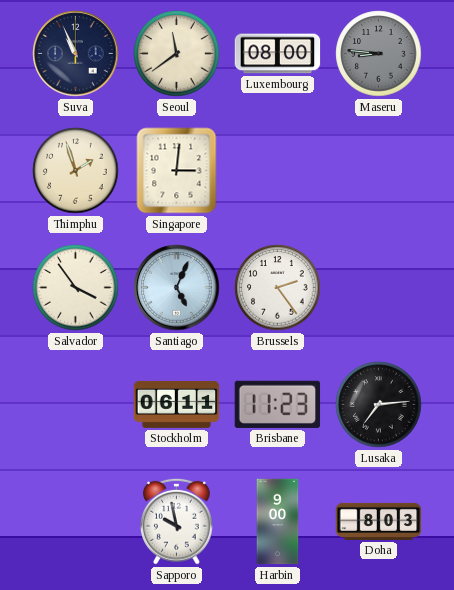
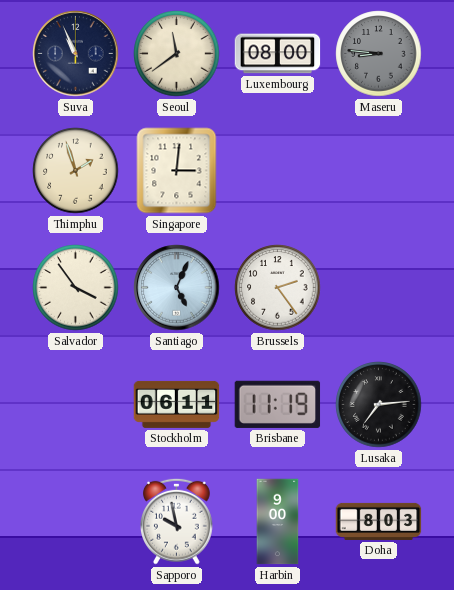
Brisbane: 11:23 -> 11:19
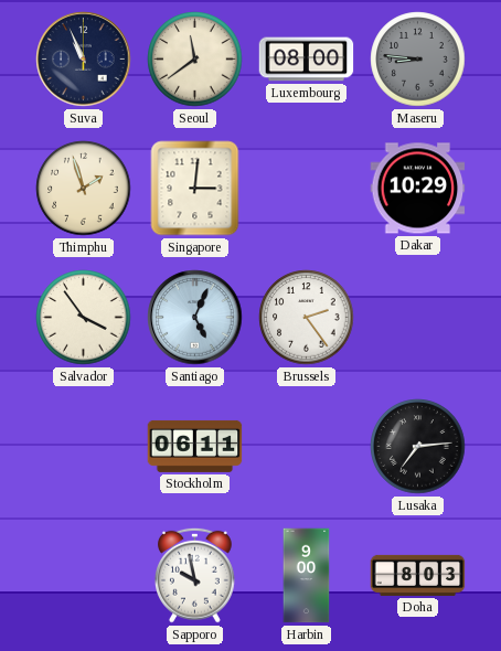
Dakar: none -> 10:29
Brisbane: 11:19 -> none
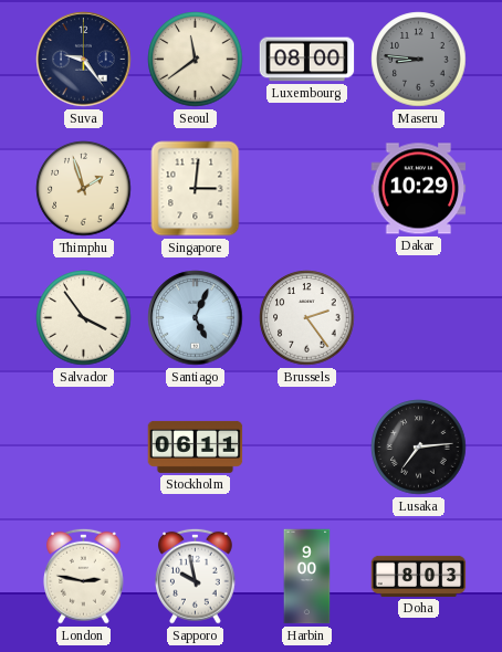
Suva: 10:56 -> 9:24
London: none -> 2:47
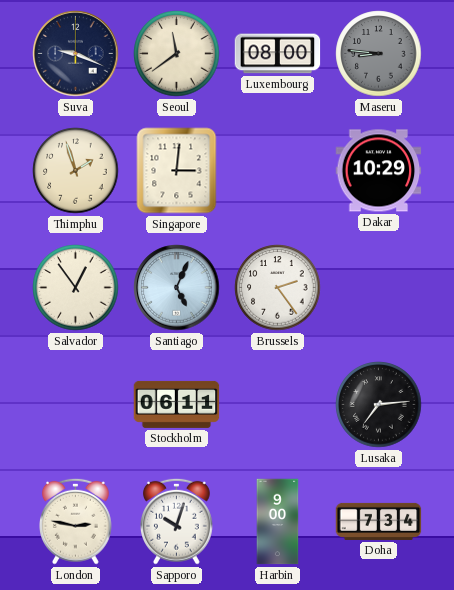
Suva: 9:24 -> 9:19
Salvador: 3:54 -> 12:54
Sapporo: 9:58 -> 10:03
Doha: 8:03 -> 7:34
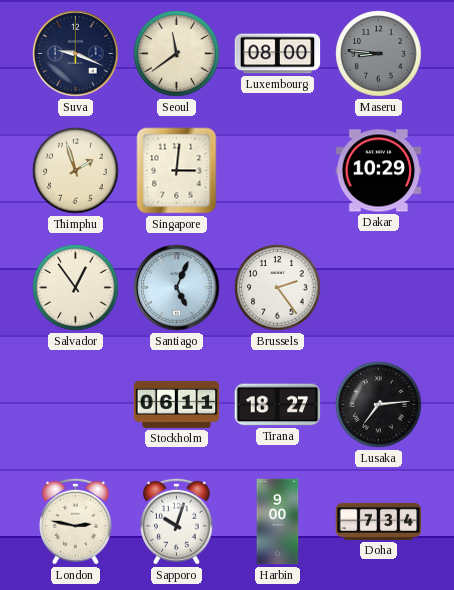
Tirana: none -> 18:27
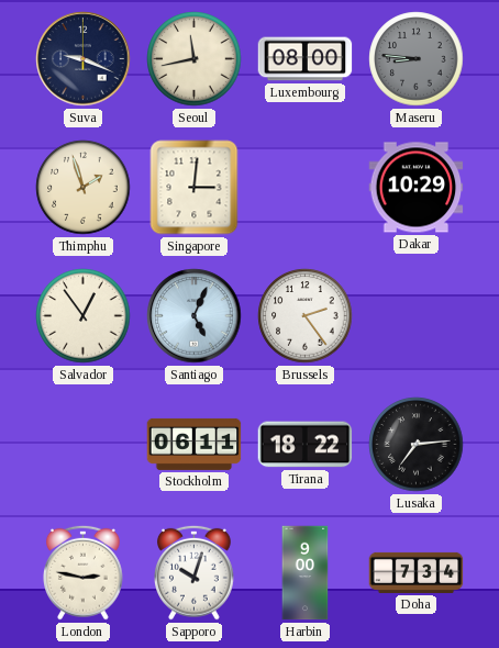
Seoul: 11:39 -> 11:43
Tirana: 18:27 -> 18:22
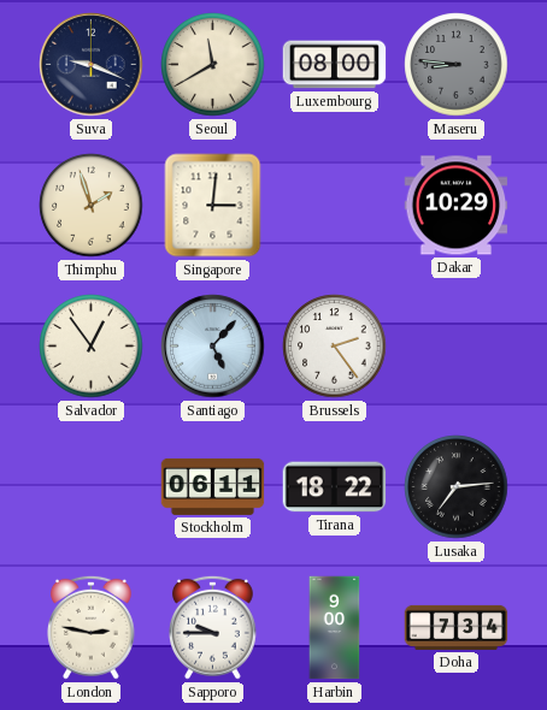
Seoul: 11:43 -> 11:40
Santiago: 5:04 -> 5:07
Sapporo: 10:03 -> 9:45
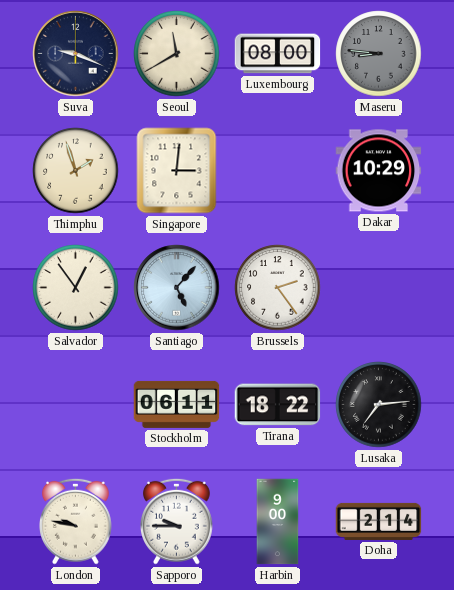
London: 2:47 -> 9:47
Doha: 7:34 -> 2:14
